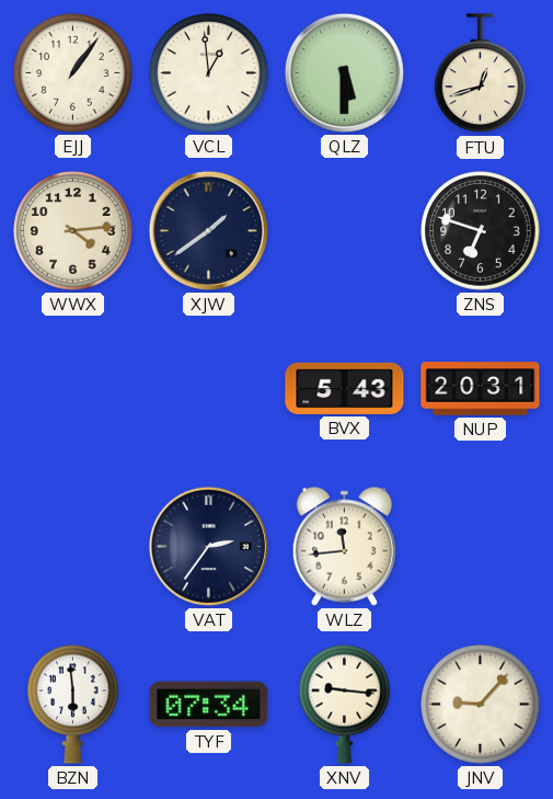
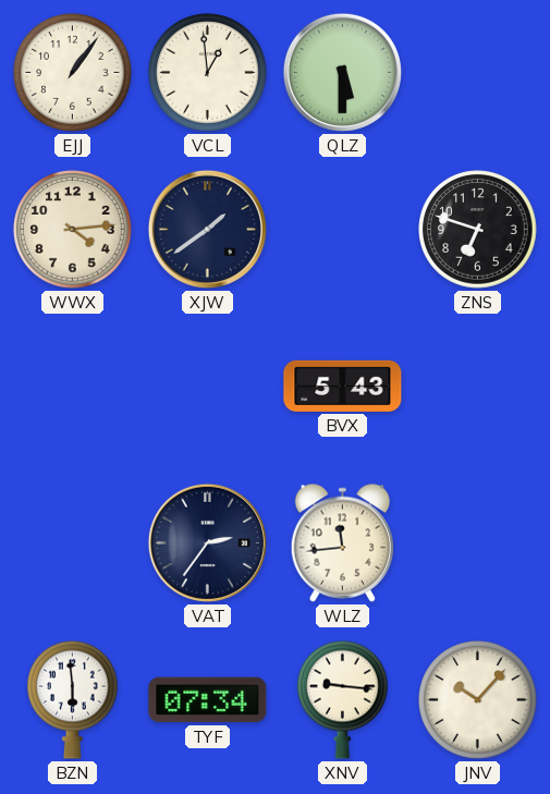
FTU: 12:42 -> none
NUP: 20:31 -> none
JNV: 9:07 -> 10:07
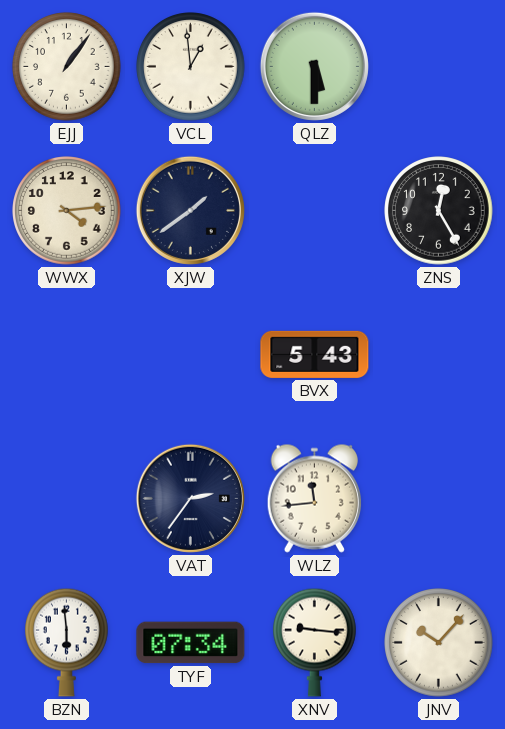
ZNS: 6:48 -> 12:25
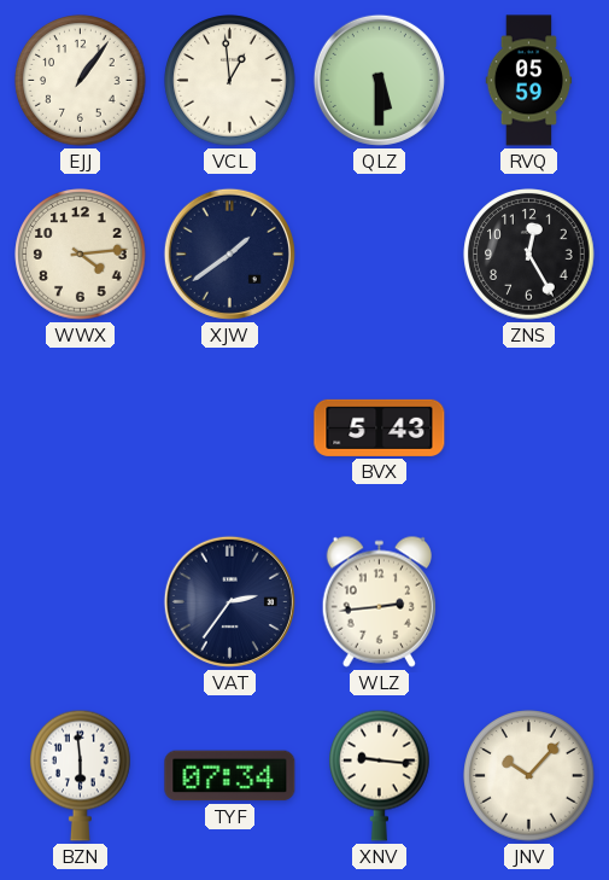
RVQ: none -> 05:59
WLZ: 11:44 -> 2:44
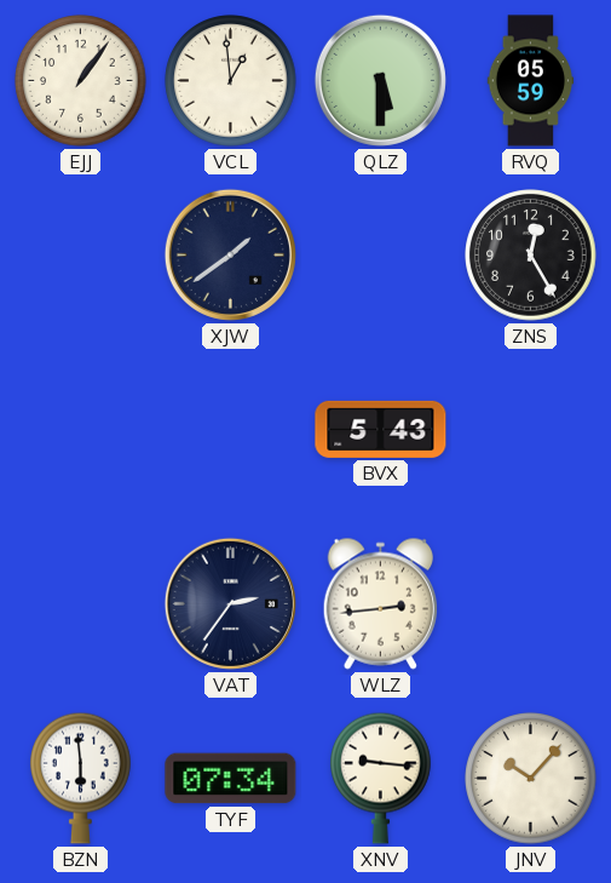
WWX: 4:14 -> none
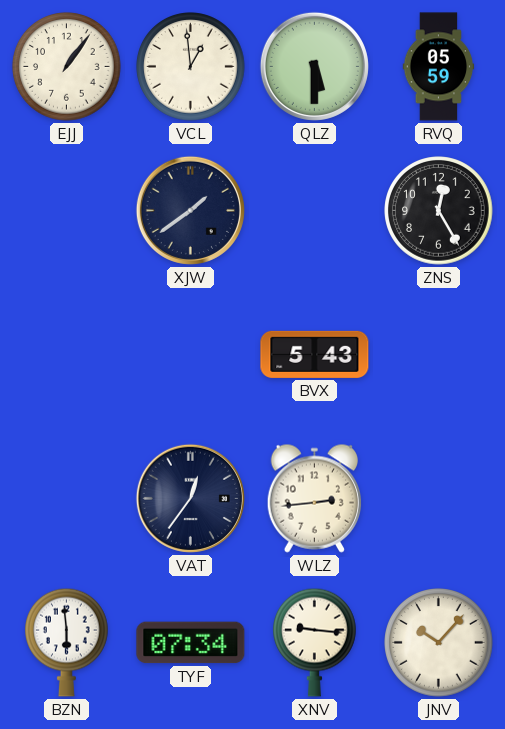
VAT: 2:36 -> 12:36
